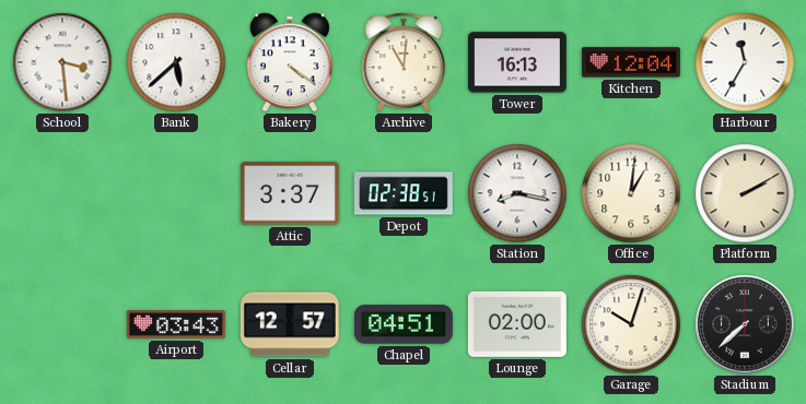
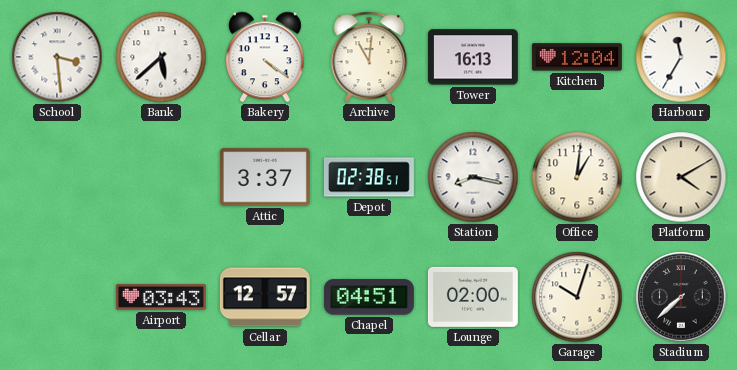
Platform: 2:10 -> 4:10
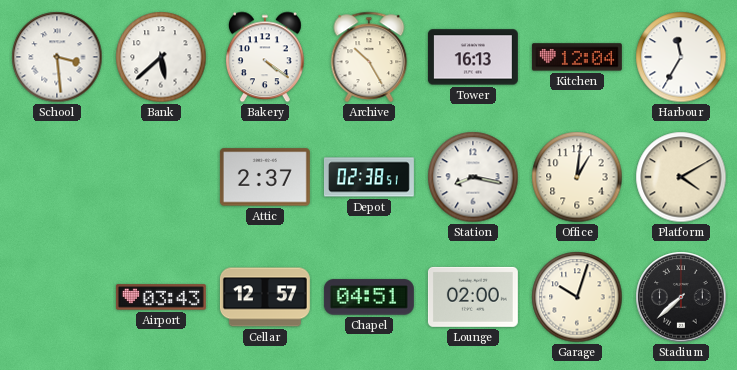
Archive: 11:01 -> 10:25
Attic: 3:37 -> 2:37
